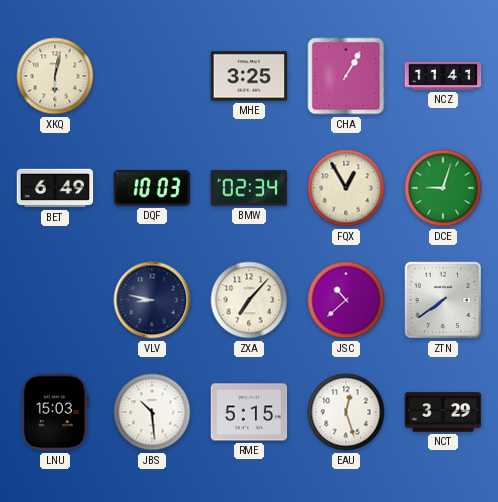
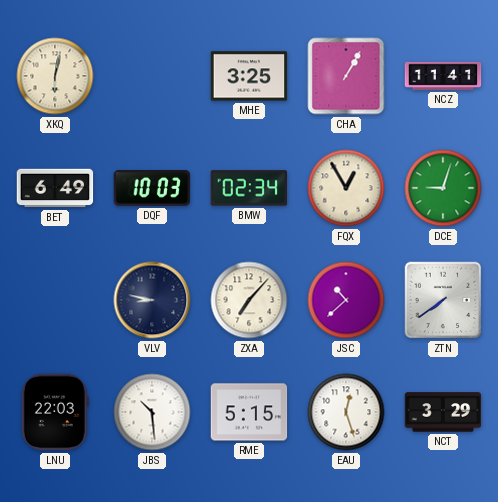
LNU: 15:03 -> 22:03
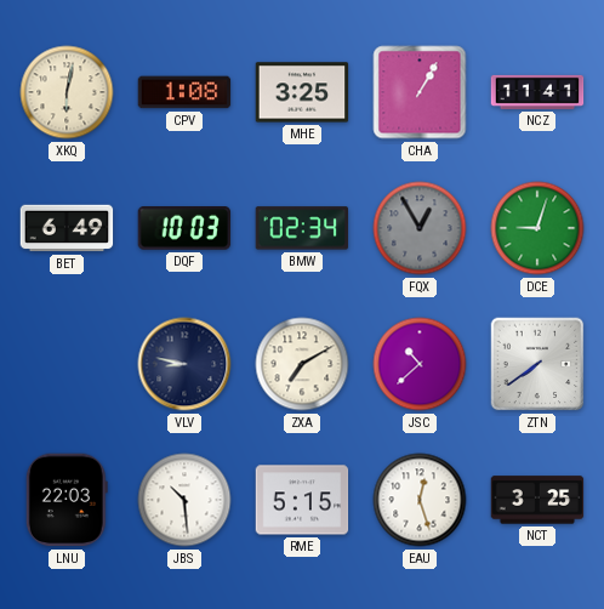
CPV: none -> 1:08
FQX dial: cream -> grey
ZXA: 7:07 -> 7:10
NCT: 3:29 -> 3:25
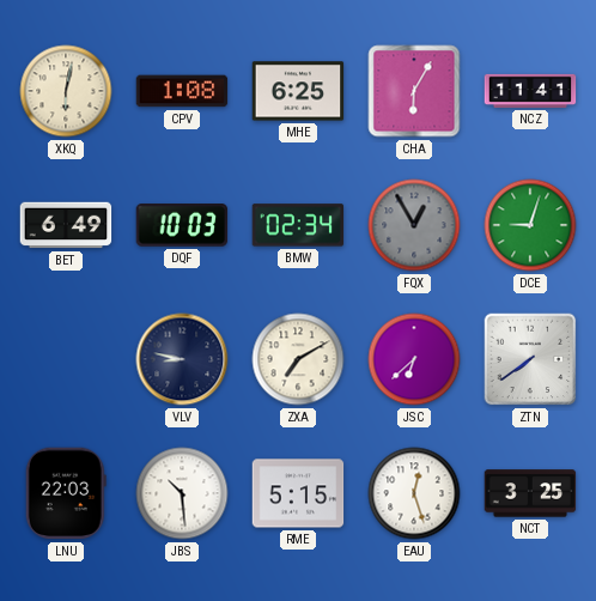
MHE: 3:25 -> 6:25
CHA: 1:05 -> 6:05
JSC: 10:38 -> 6:38
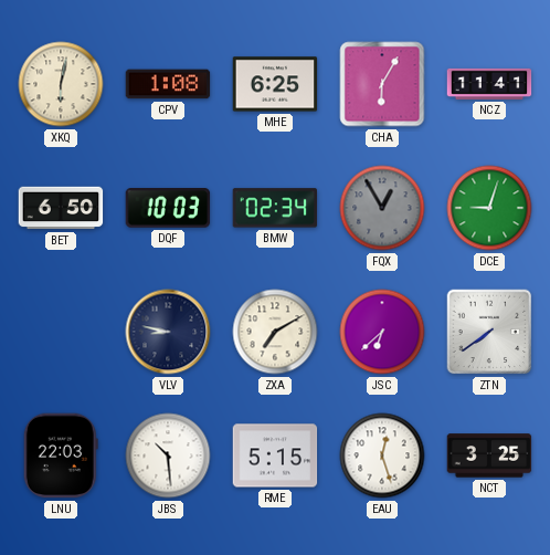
BET: 6:49 -> 6:50
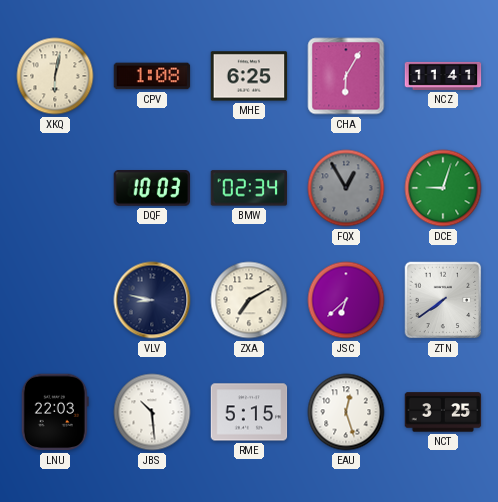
BET: 6:50 -> none
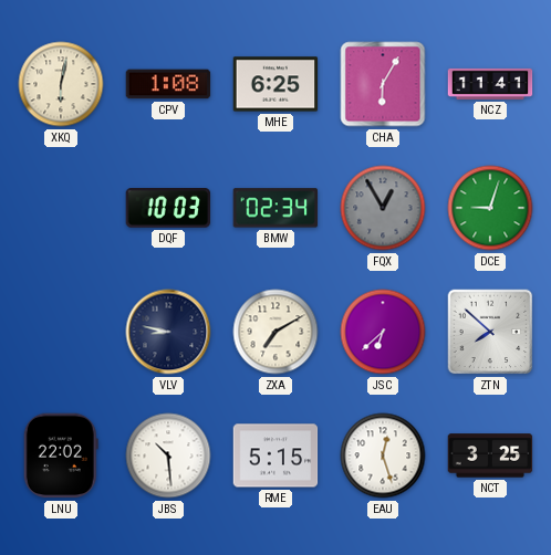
ZTN: 7:39 -> 7:52
LNU: 22:03 -> 22:02
